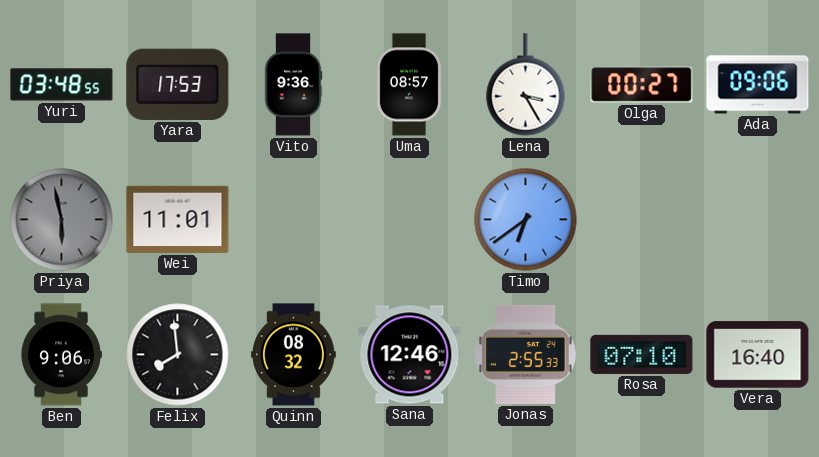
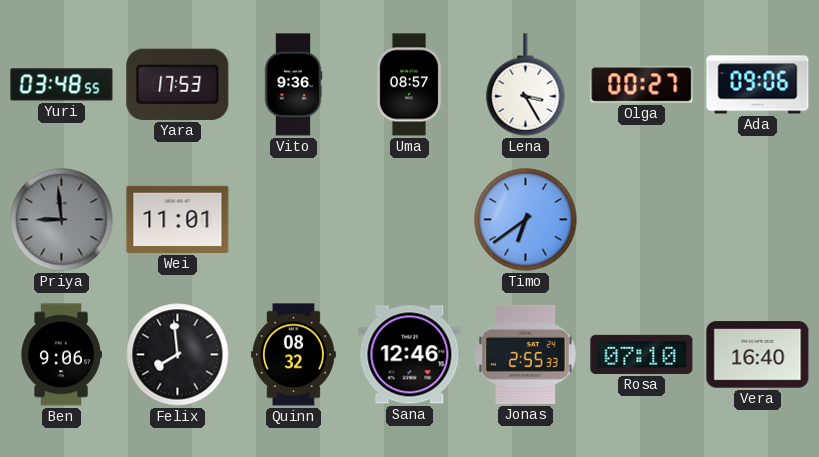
Priya: 5:58 -> 8:59
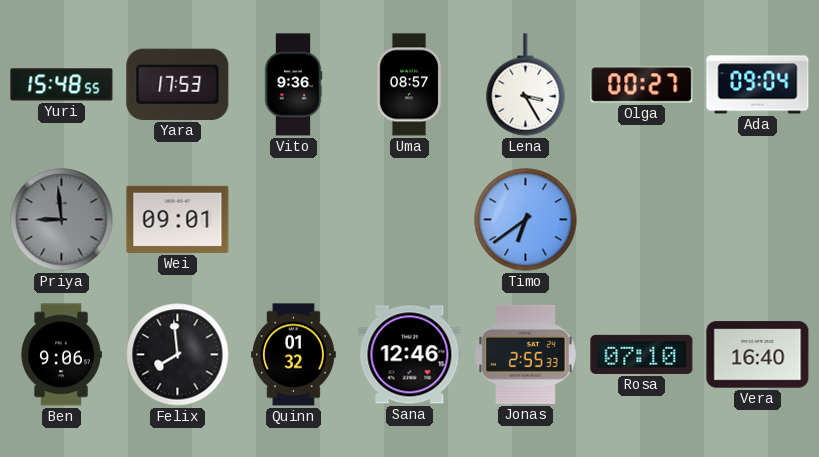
Yuri: 03:48 -> 15:48
Ada: 09:06 -> 09:04
Wei: 11:01 -> 09:01
Quinn: 08:32 -> 01:32
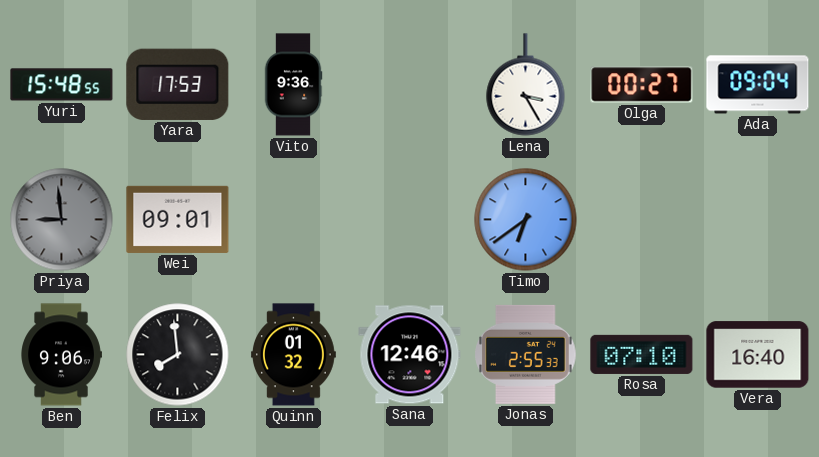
Uma: 08:57 -> none
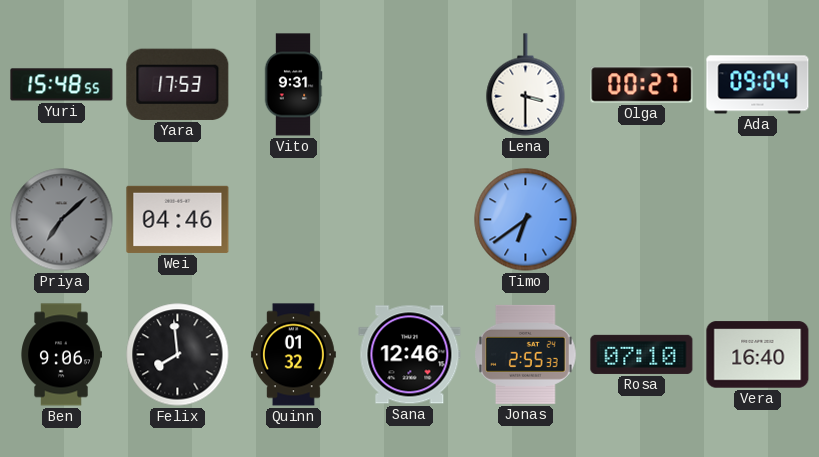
Vito: 9:36 -> 9:31
Lena: 3:25 -> 3:30
Priya: 8:59 -> 7:08
Wei: 09:01 -> 04:46
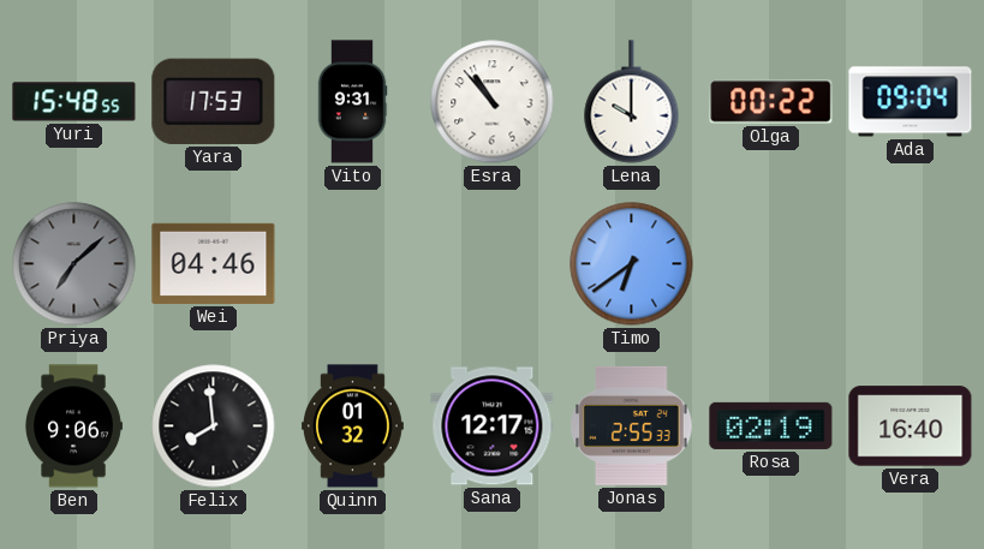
Esra: none -> 10:53
Lena: 3:30 -> 10:00
Olga: 00:27 -> 00:22
Sana: 12:46 -> 12:17
Rosa: 07:10 -> 02:19
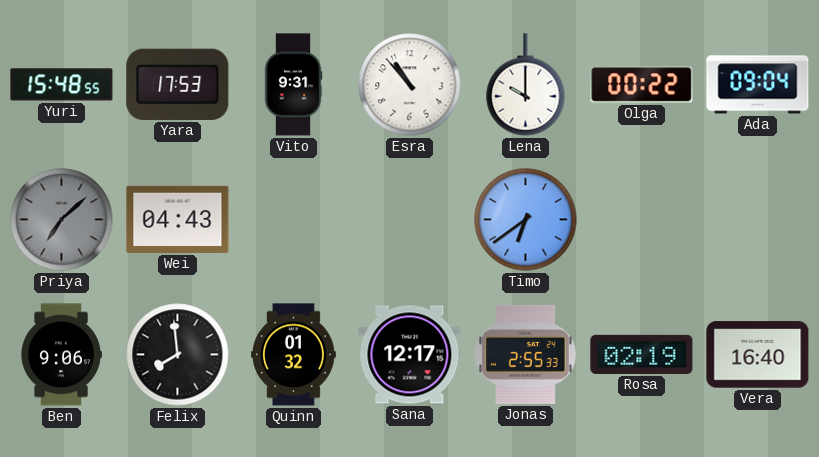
Wei: 04:46 -> 04:43
